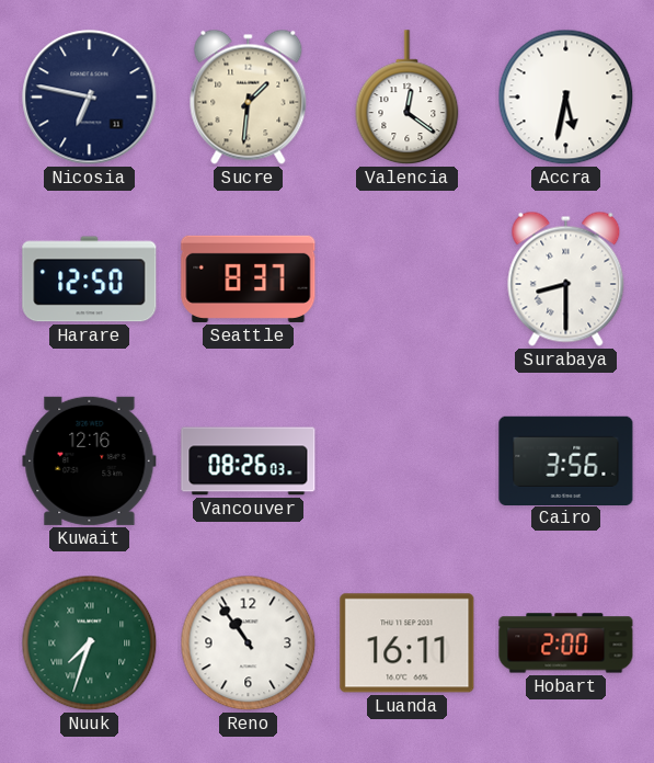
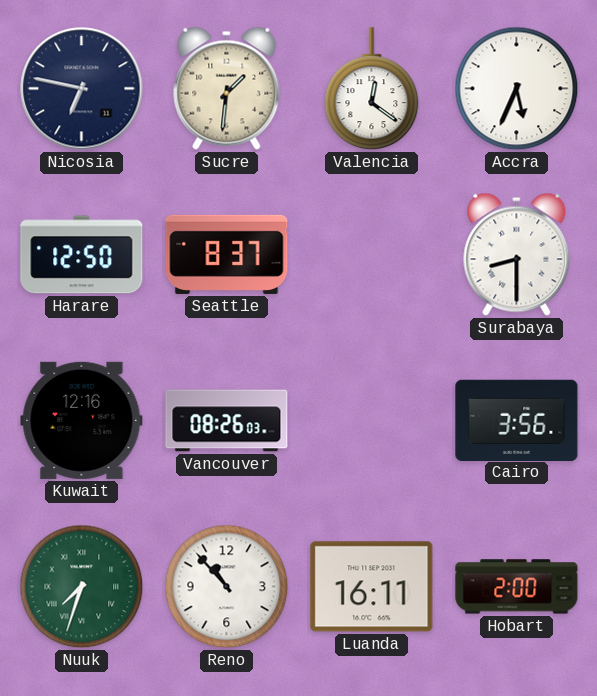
Accra: 5:32 -> 5:34
Reno: 10:54 -> 10:53
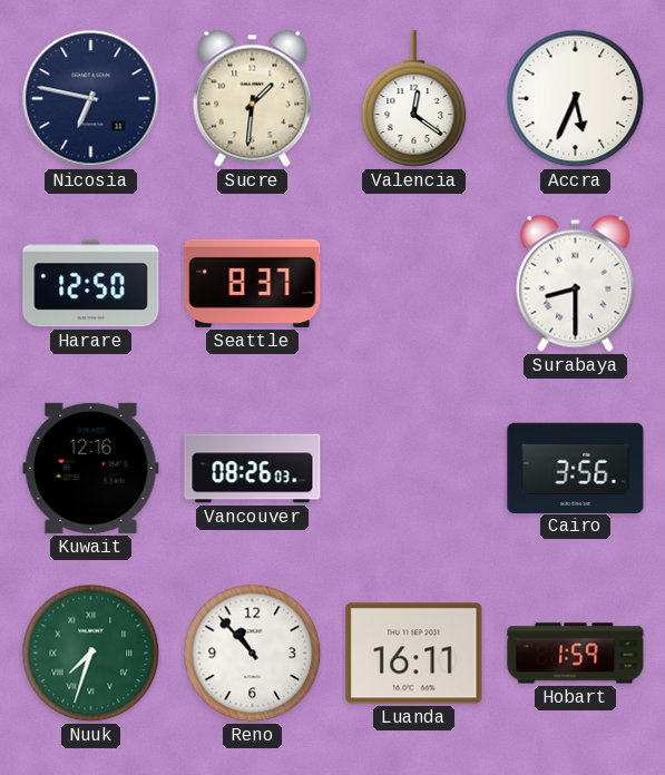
Hobart: 2:00 -> 1:59
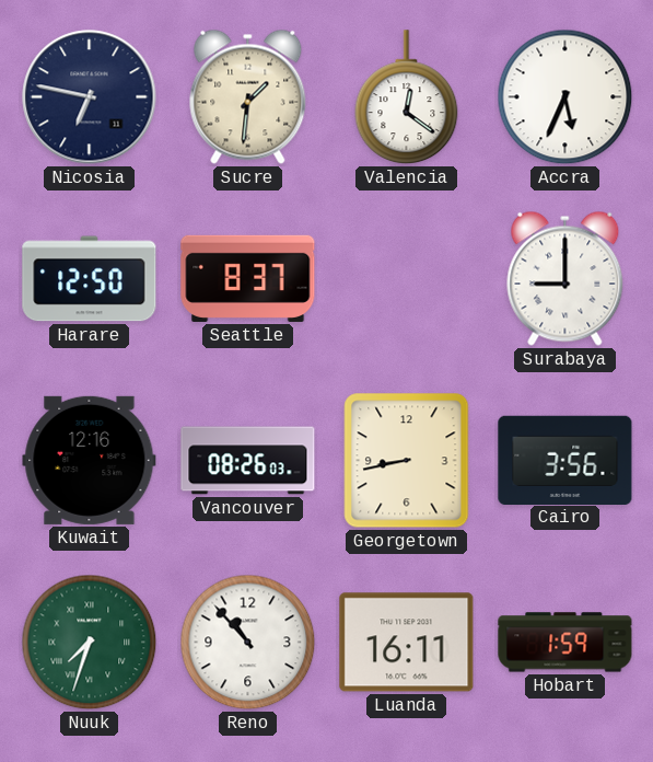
Surabaya: 8:30 -> 9:00
Georgetown: none -> 8:43
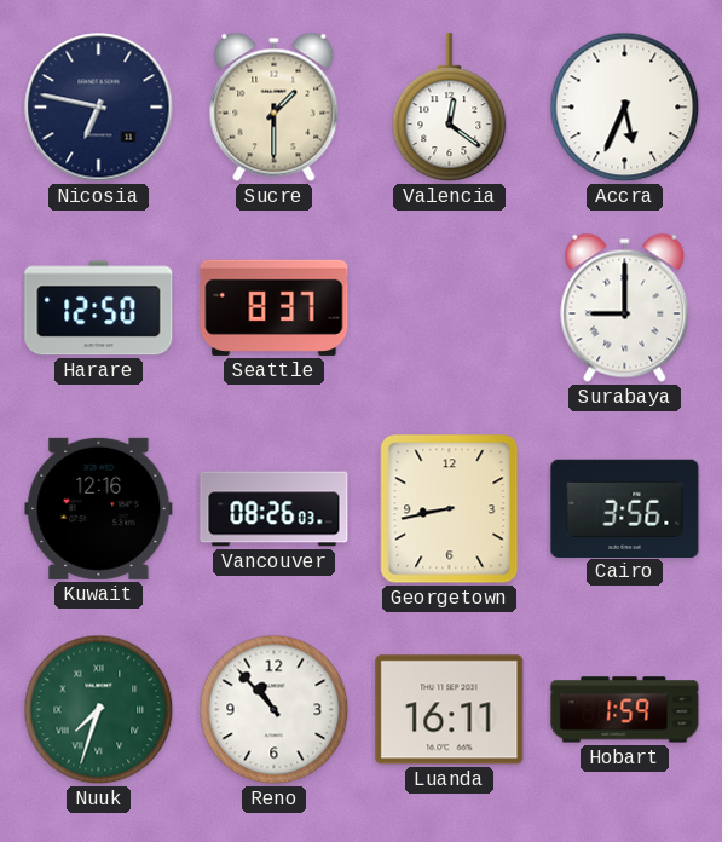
Sucre: 1:31 -> 1:30
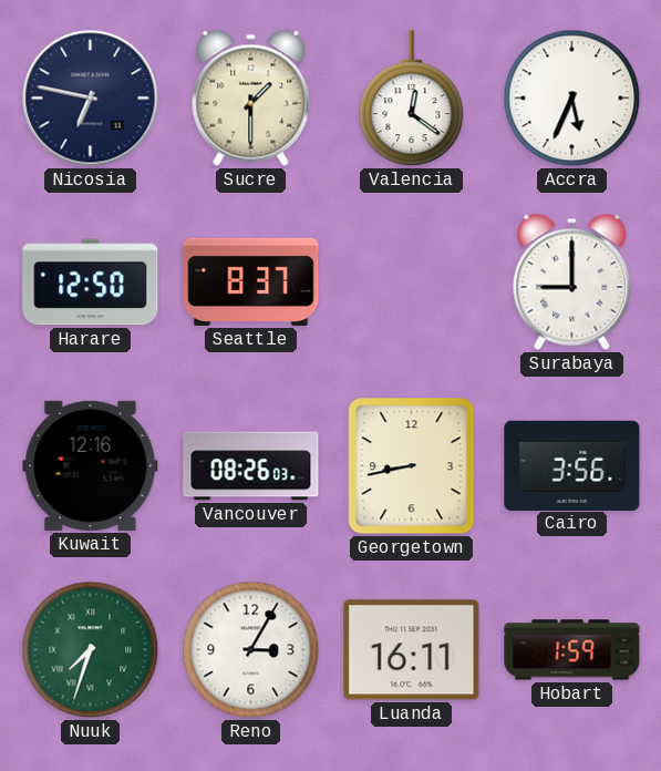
Reno: 10:53 -> 3:05
